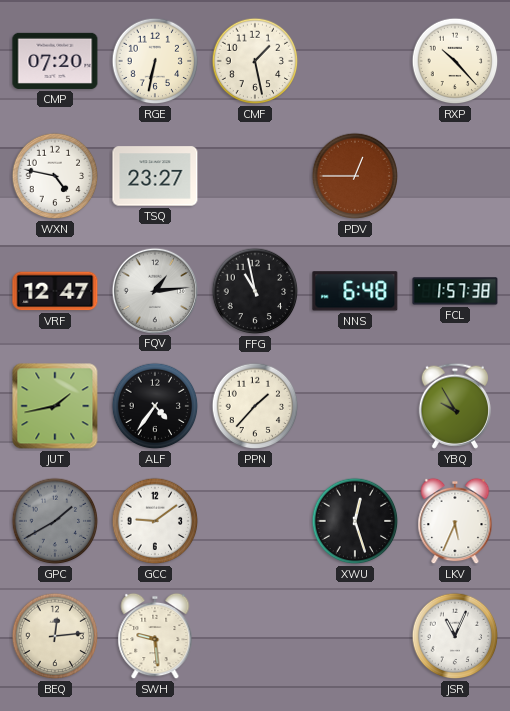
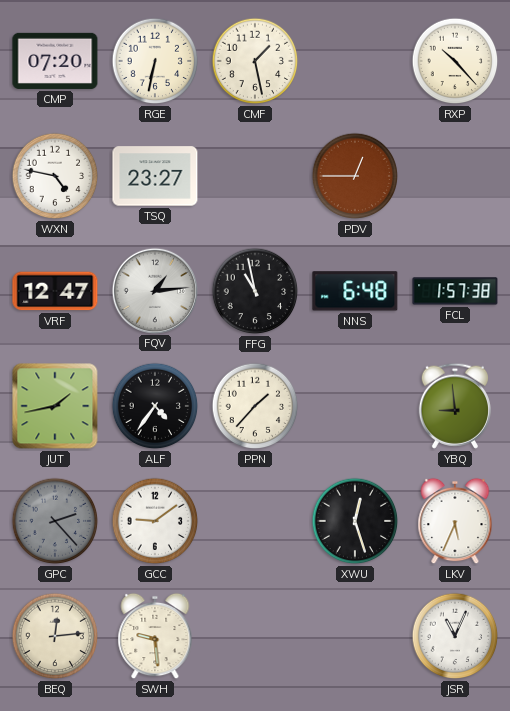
YBQ: 9:55 -> 8:59
GPC: 1:40 -> 2:23
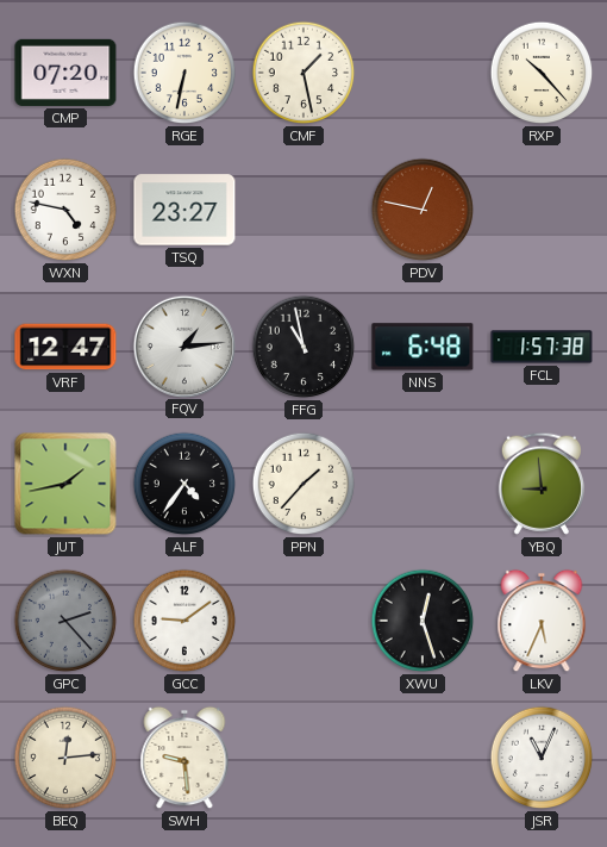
PDV: 12:45 -> 12:47
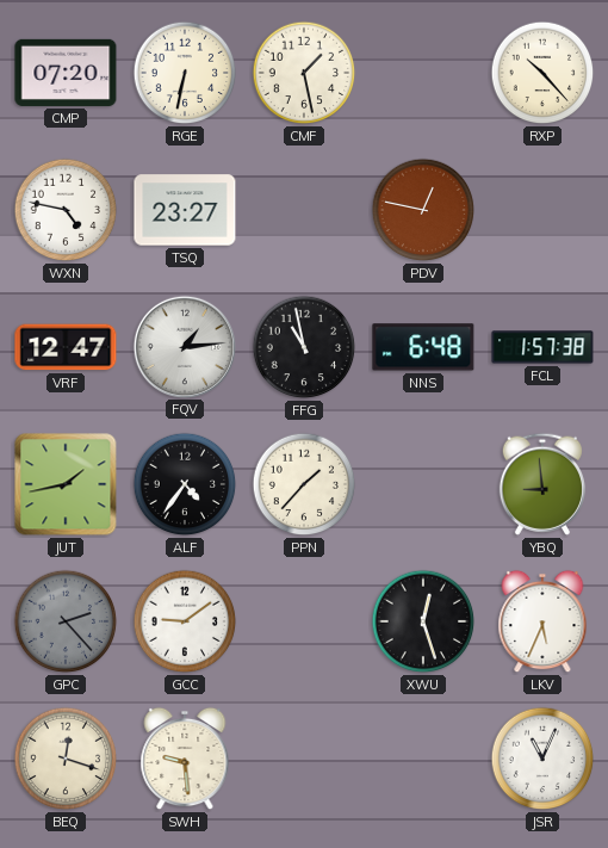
BEQ: 12:14 -> 12:18
